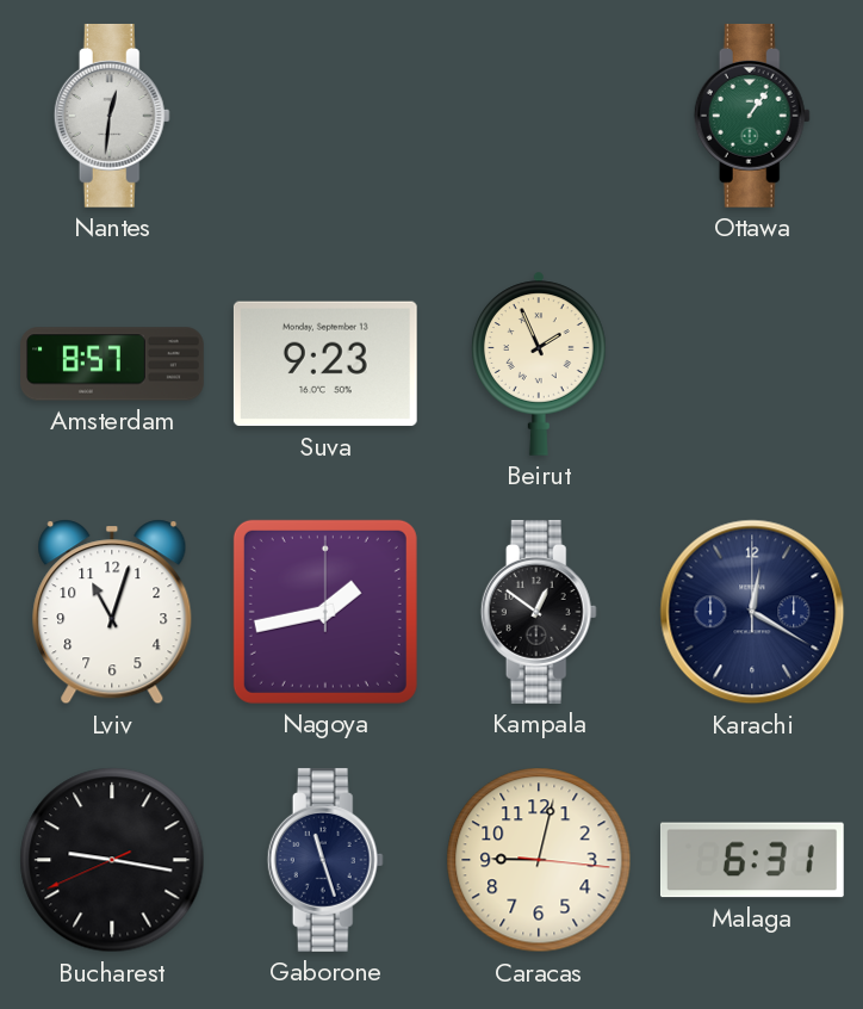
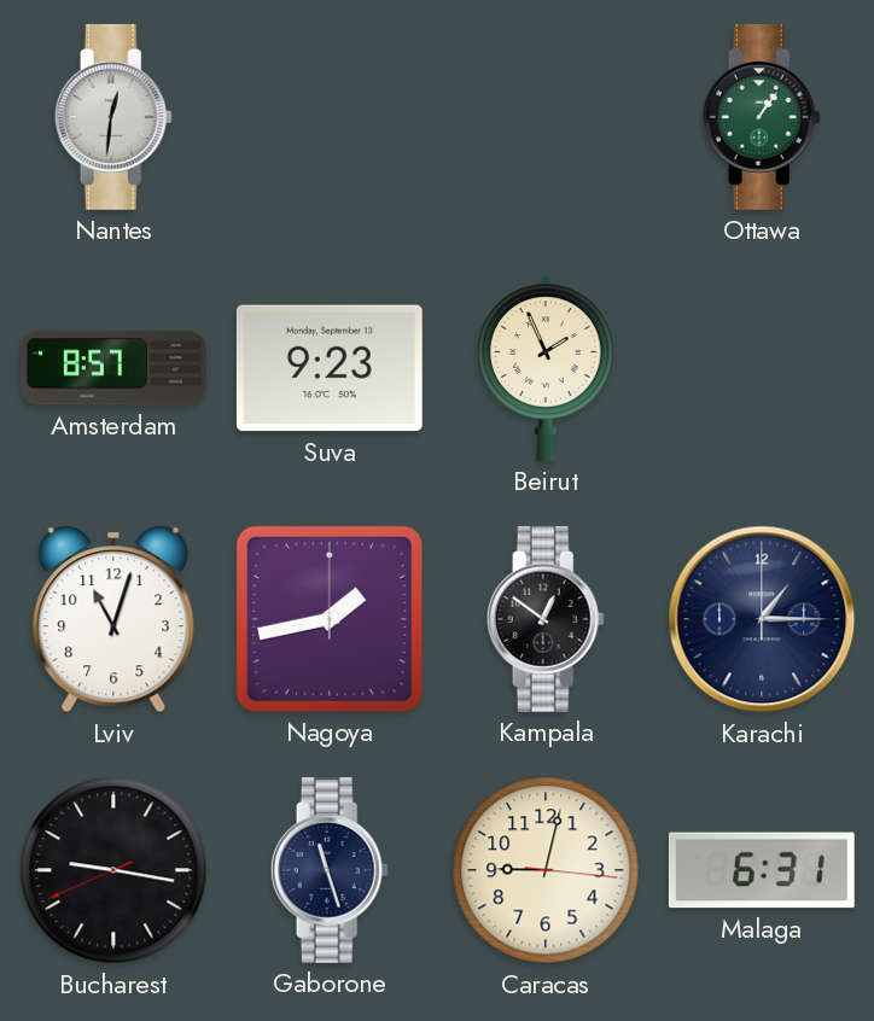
Karachi: 12:20 -> 1:15
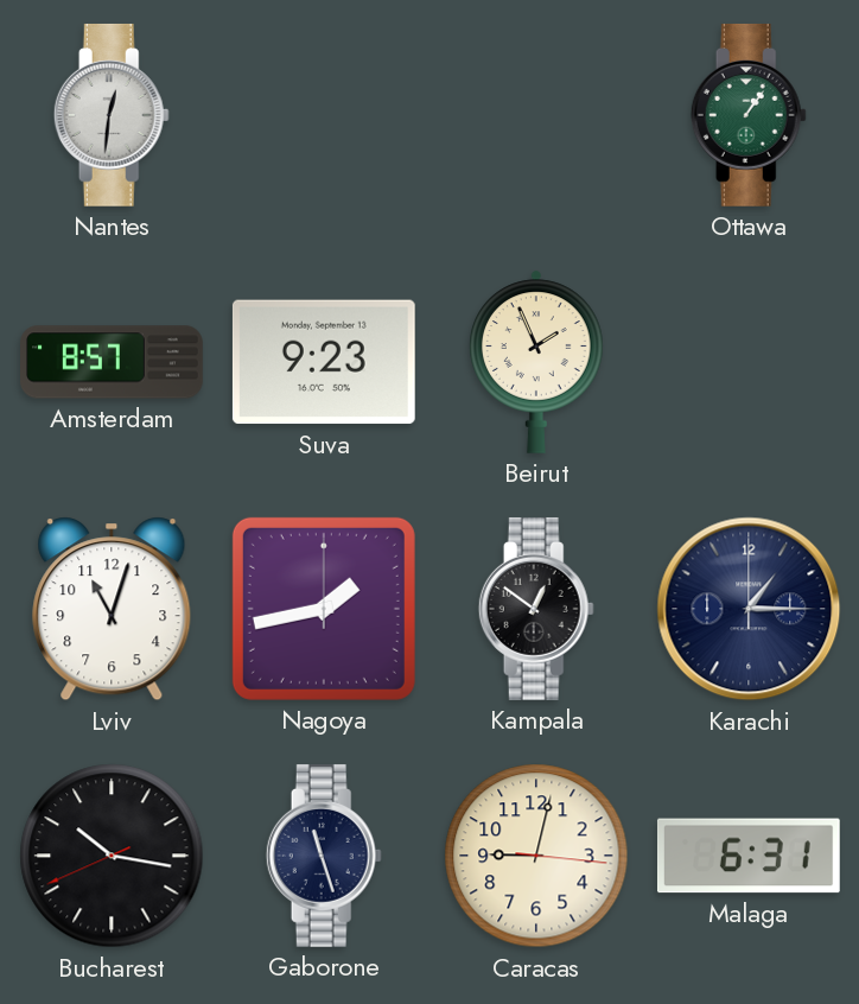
Bucharest: 9:16 -> 10:16
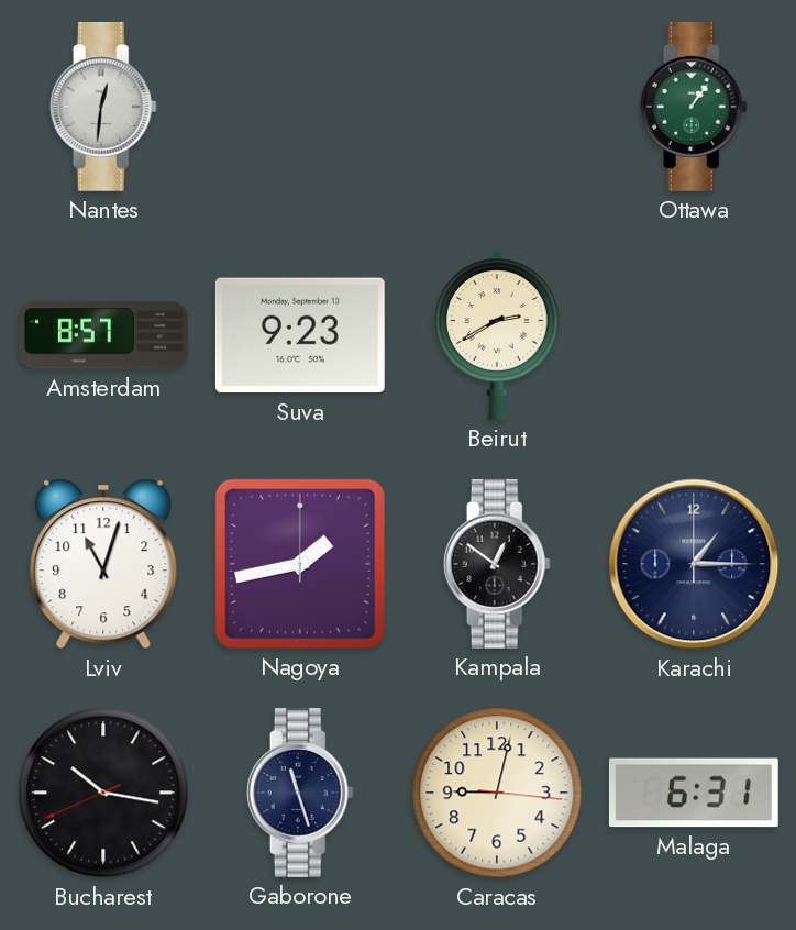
Beirut: 1:56 -> 2:40
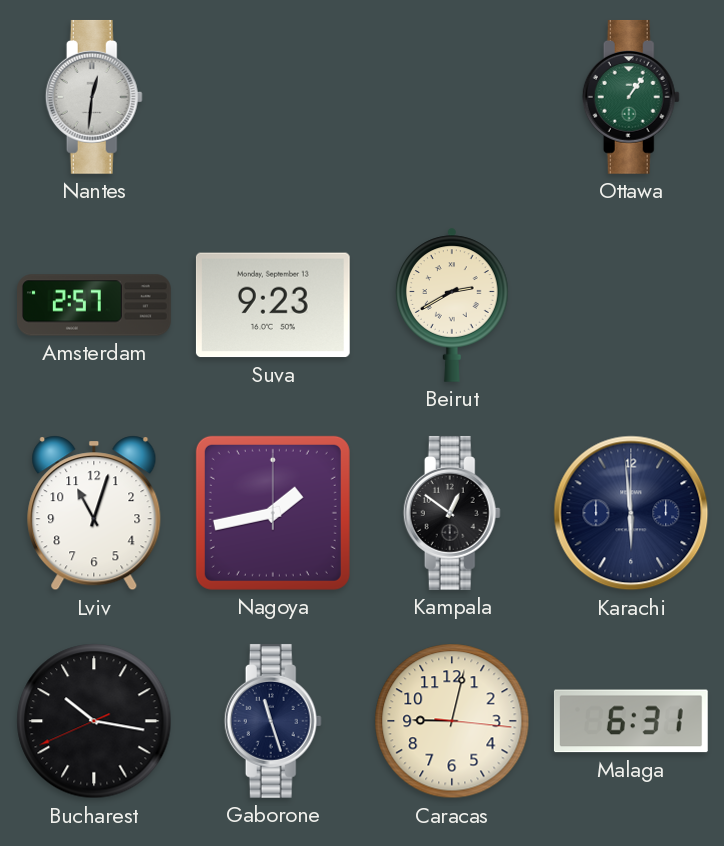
Amsterdam: 8:57 -> 2:57
Karachi: 1:15 -> 5:59
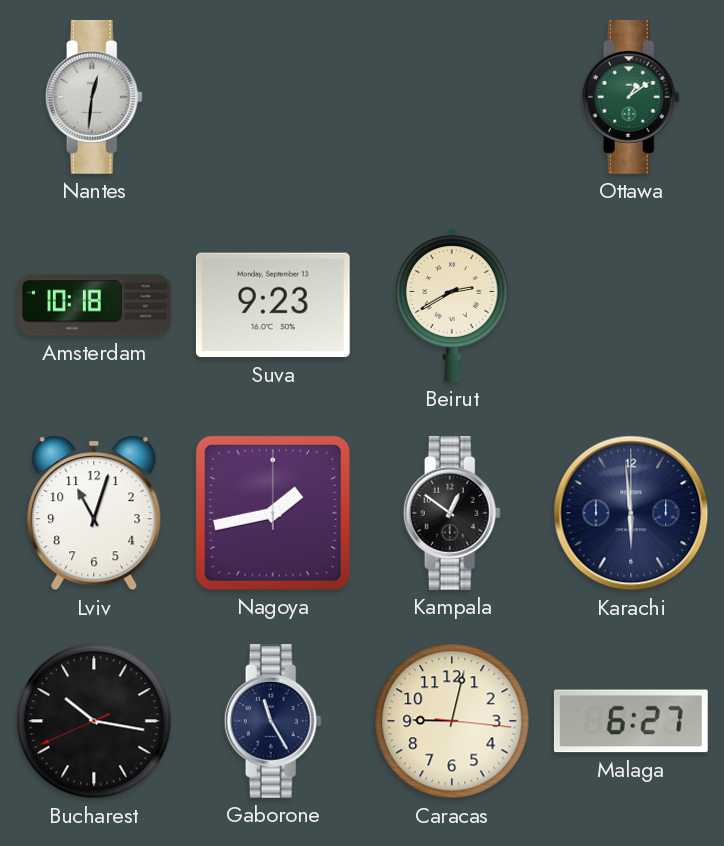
Ottawa: 1:06 -> 1:09
Amsterdam: 2:57 -> 10:18
Gaborone: 11:27 -> 11:25
Malaga: 6:31 -> 6:27
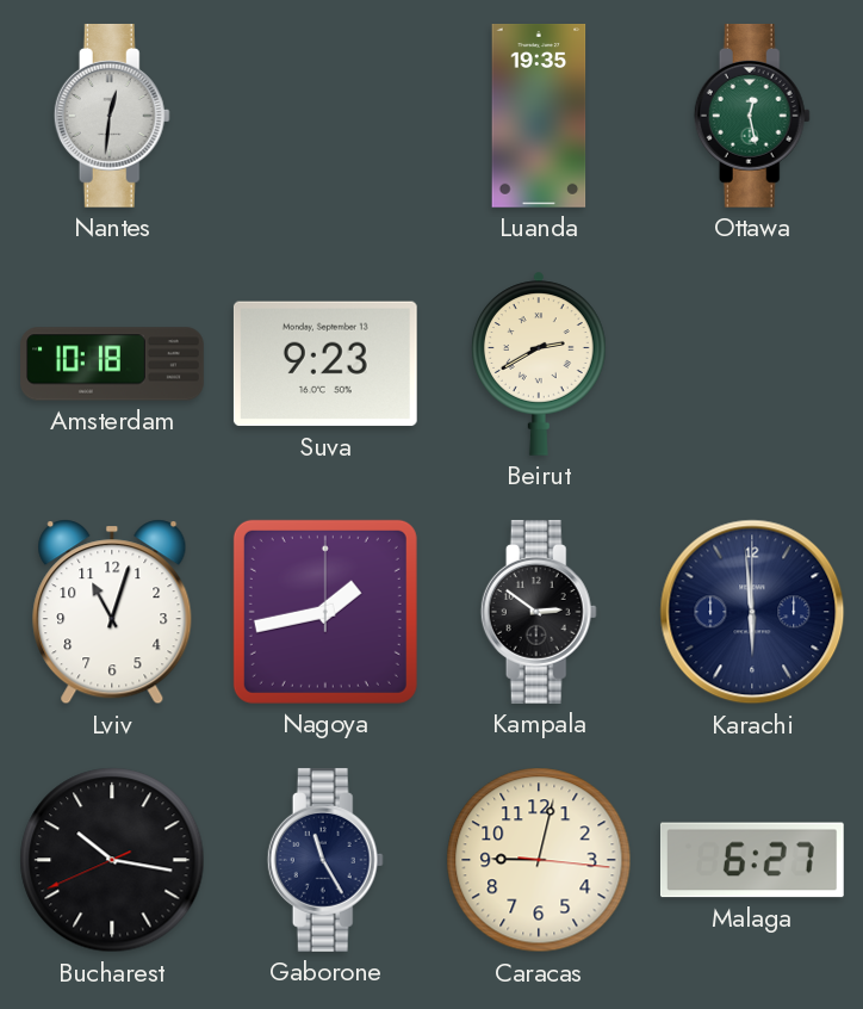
Luanda: none -> 19:35
Ottawa: 1:09 -> 12:28
Kampala: 12:51 -> 2:51
